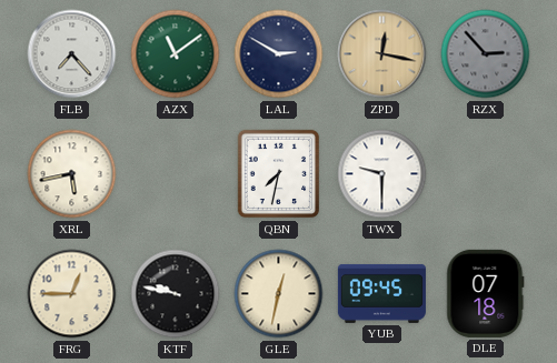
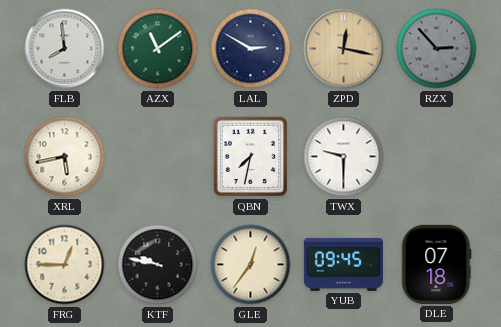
FLB: 7:23 -> 7:59
GLE: 12:32 -> 12:36
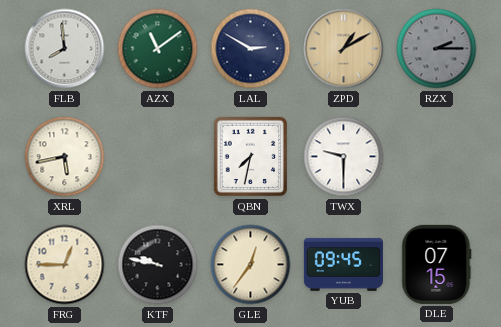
ZPD: 12:17 -> 1:10
RZX: 2:53 -> 2:15
DLE: 07:18 -> 07:15
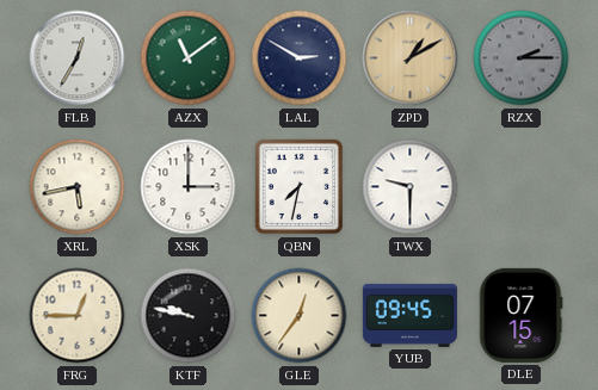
FLB: 7:59 -> 12:35
XSK: none -> 3:00
